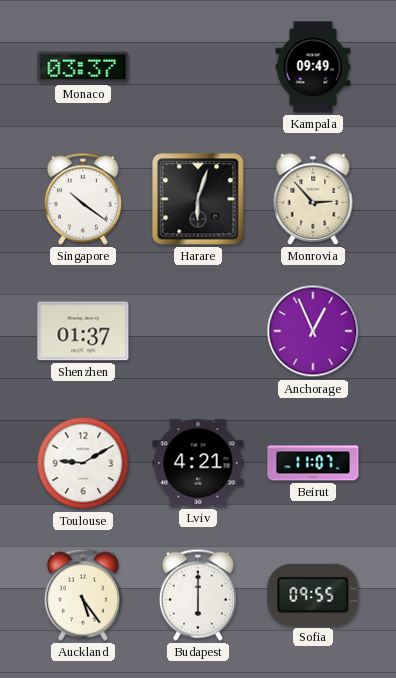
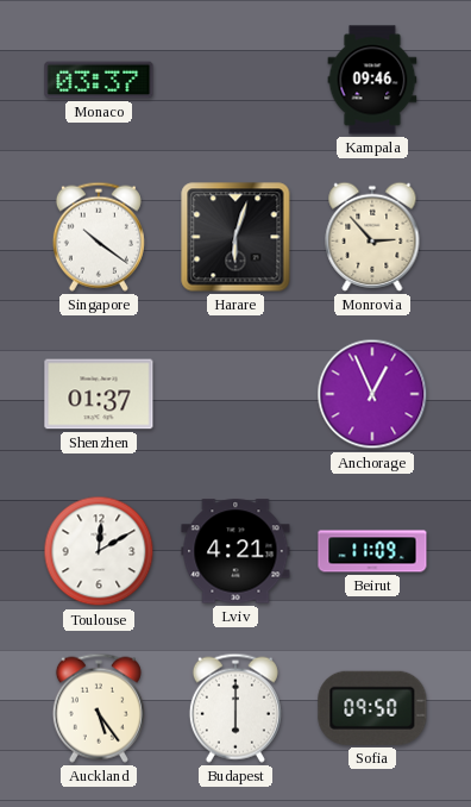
Kampala: 09:49 -> 09:46
Toulouse: 9:10 -> 12:10
Beirut: 11:07 -> 11:09
Sofia: 09:55 -> 09:50
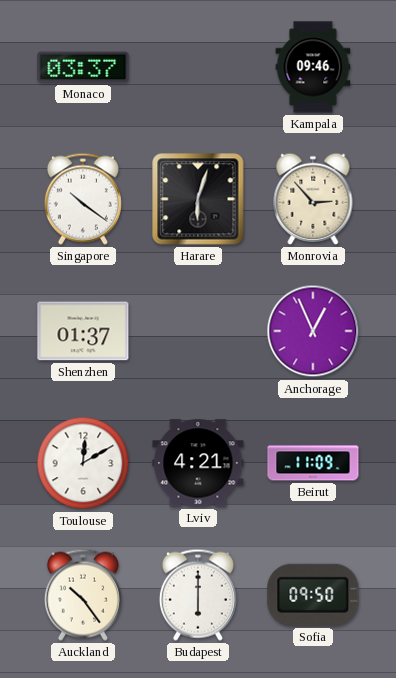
Auckland: 5:24 -> 10:24
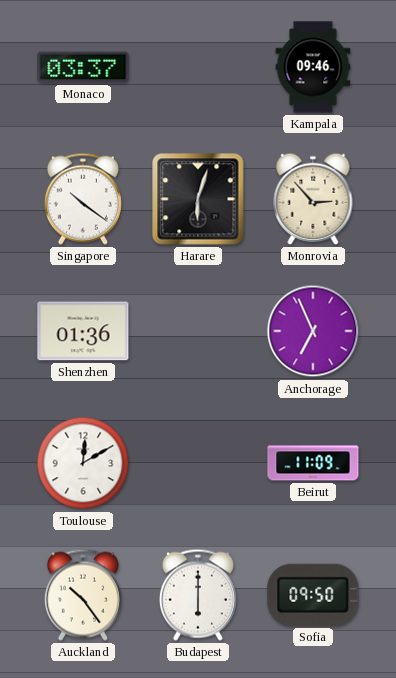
Shenzhen: 01:37 -> 01:36
Anchorage: 12:56 -> 6:56
Lviv: 4:21 -> none
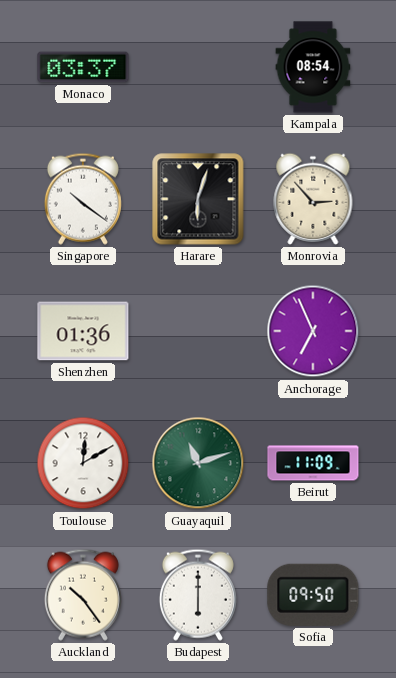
Kampala: 09:46 -> 08:54
Guayaquil: none -> 11:12
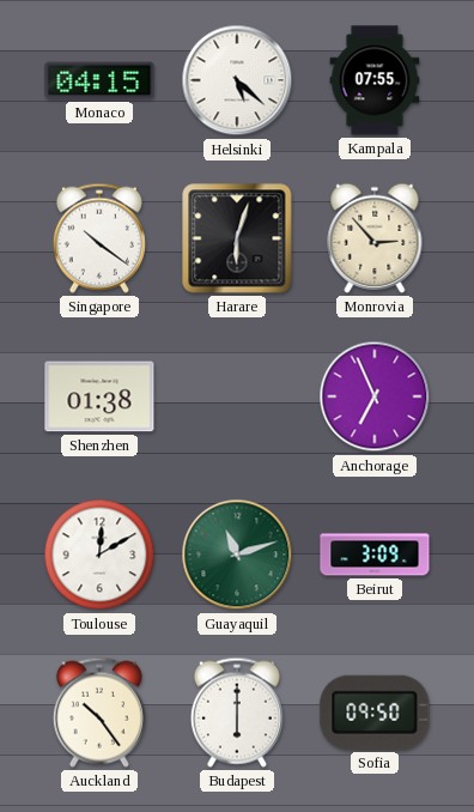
Monaco: 03:37 -> 04:15
Helsinki: none -> 5:22
Kampala: 08:54 -> 07:55
Shenzhen: 01:36 -> 01:38
Beirut: 11:09 -> 3:09
